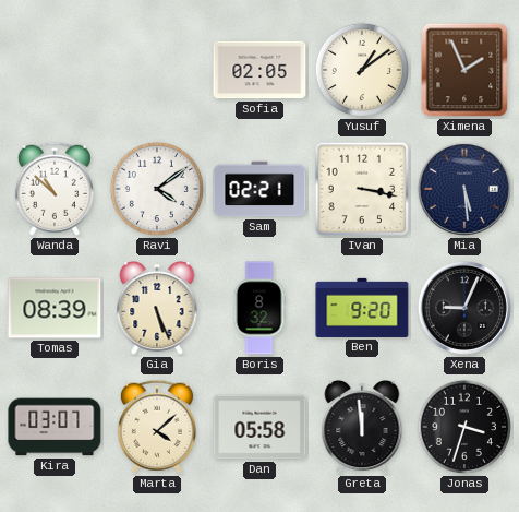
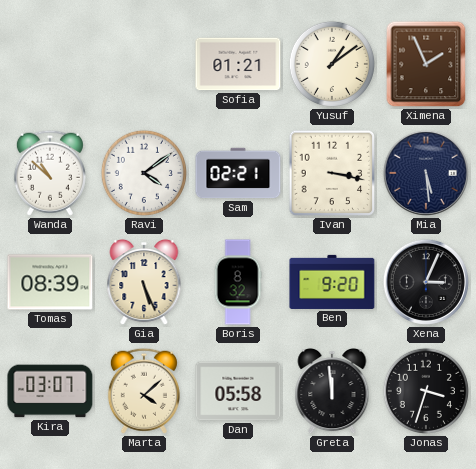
Sofia: 02:05 -> 01:21
Xena: 9:04 -> 3:04
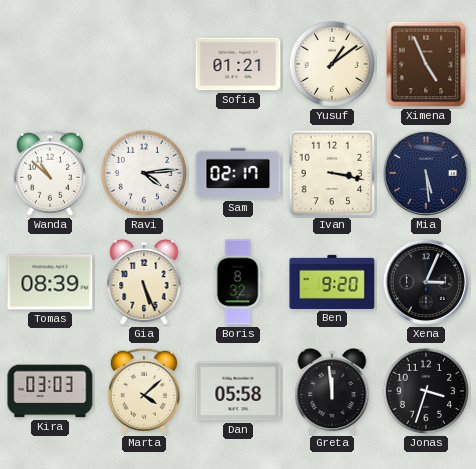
Ximena: 1:56 -> 4:56
Ravi: 4:09 -> 4:14
Sam: 02:21 -> 02:17
Kira: 03:07 -> 03:03
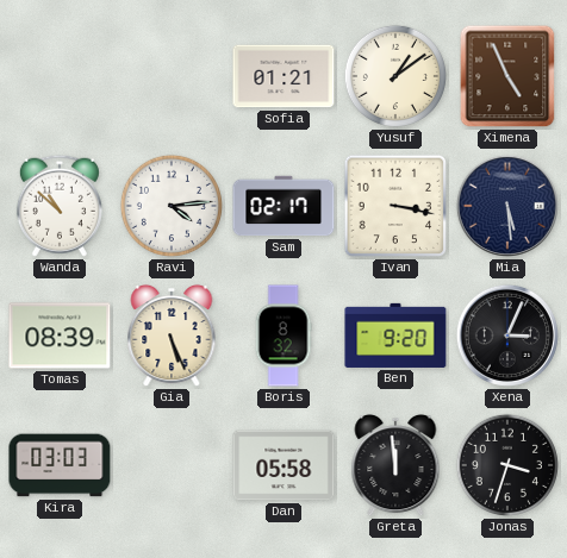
Marta: 4:08 -> none
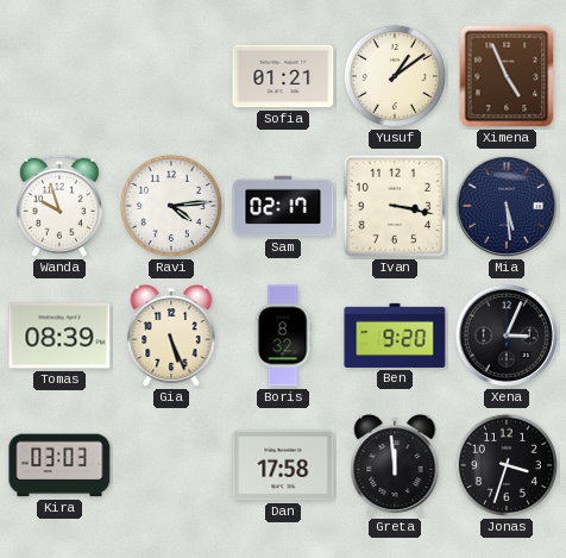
Wanda: 10:52 -> 9:57
Dan: 05:58 -> 17:58
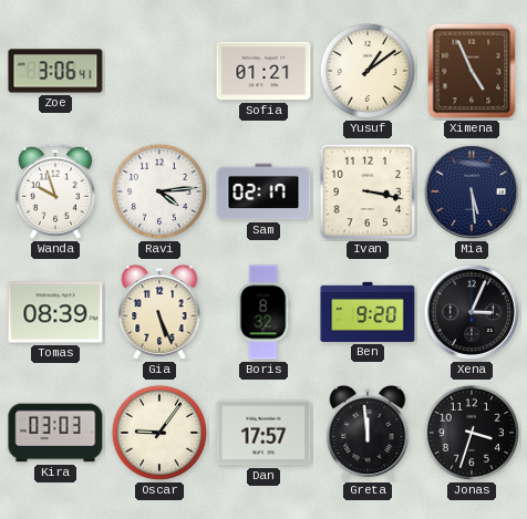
Zoe: none -> 3:06
Oscar: none -> 9:06
Dan: 17:58 -> 17:57
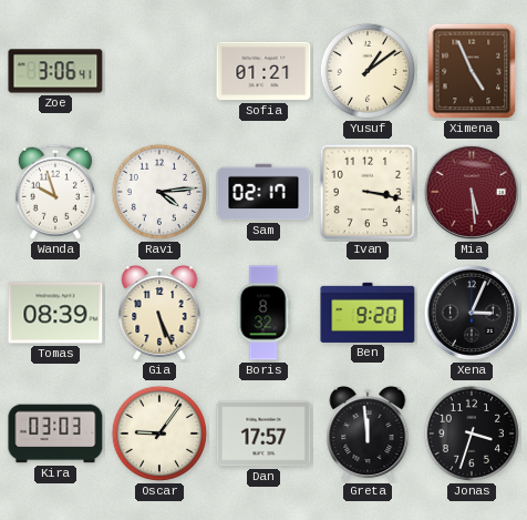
Mia dial: navy -> burgundy
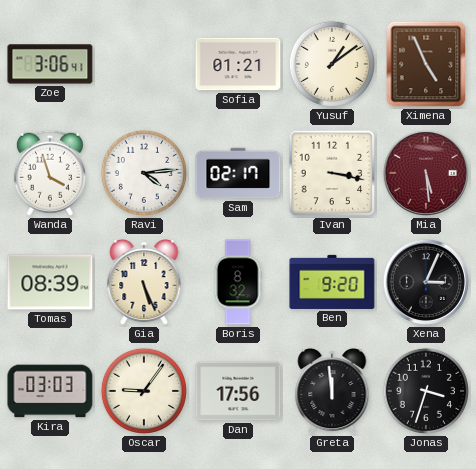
Wanda: 9:57 -> 3:57
Dan: 17:57 -> 17:56
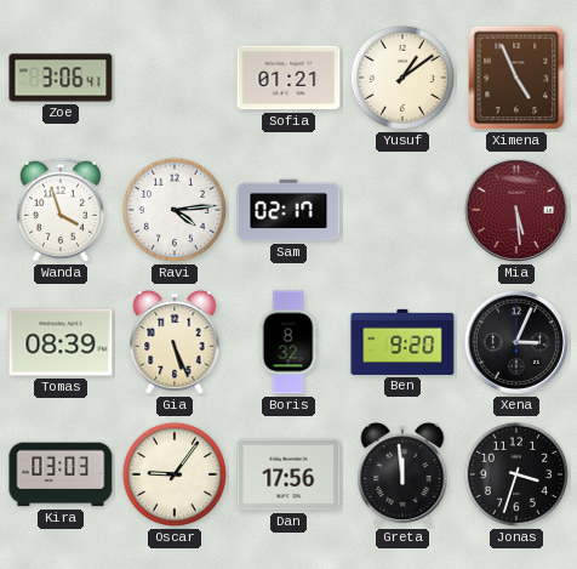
Ivan: 3:17 -> none
